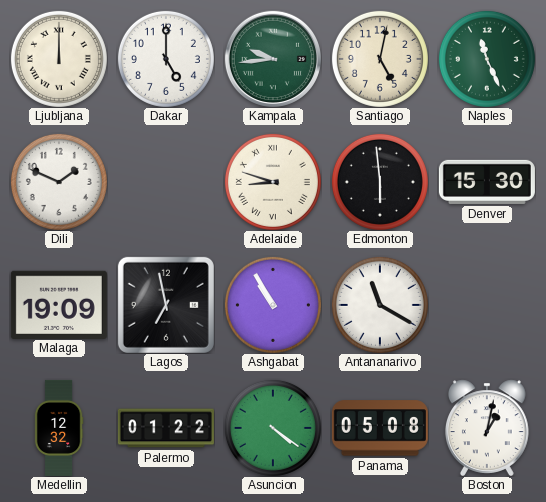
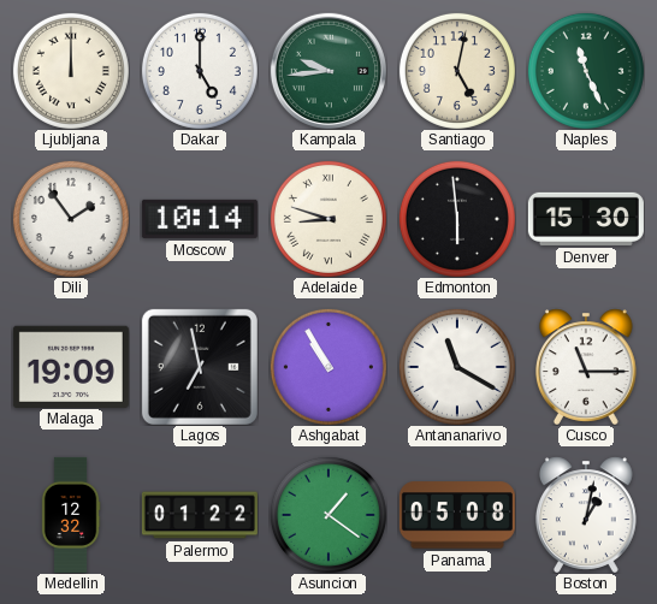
Dili: 1:49 -> 1:54
Moscow: none -> 10:14
Cusco: none -> 11:15
Asuncion: 4:21 -> 1:21
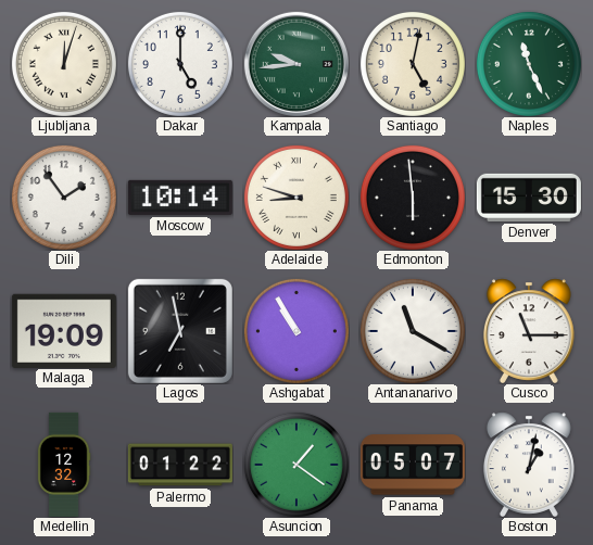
Ljubljana: 12:00 -> 12:03
Panama: 05:08 -> 05:07
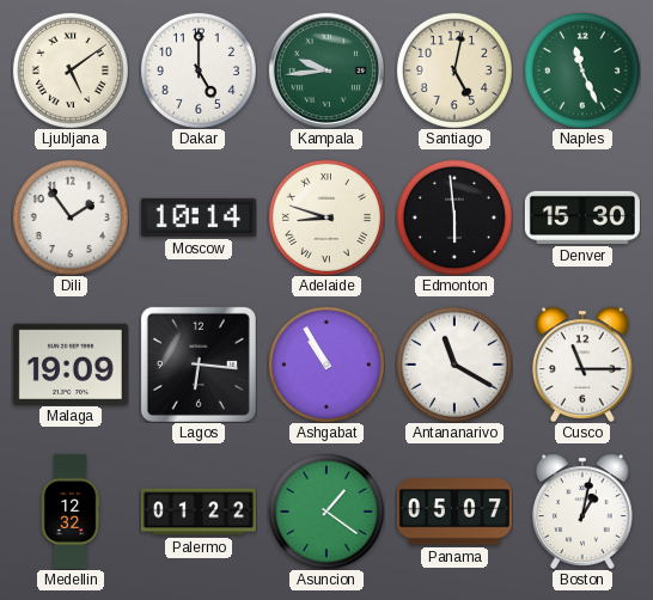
Ljubljana: 12:03 -> 5:09
Lagos: 6:58 -> 6:16
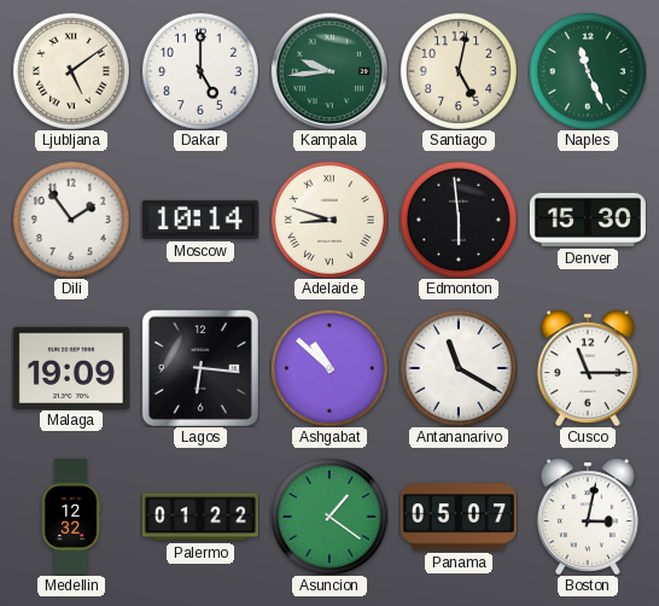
Ashgabat: 10:55 -> 10:52
Boston: 1:02 -> 3:02
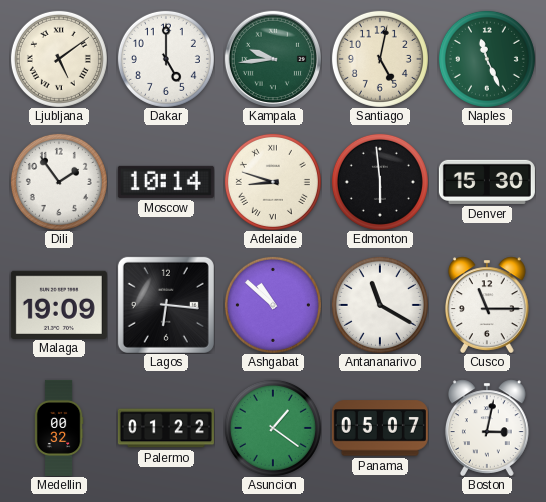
Medellin: 12:32 -> 00:32
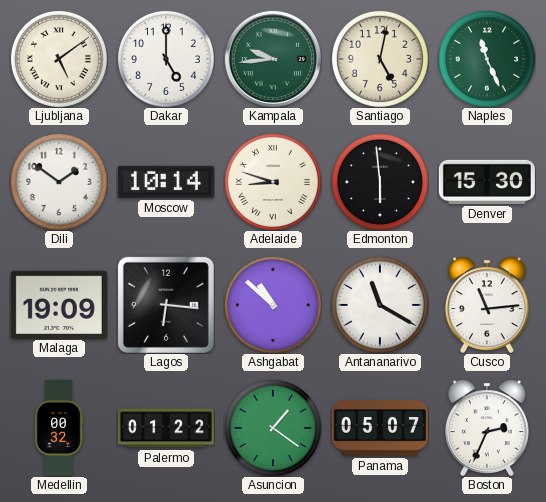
Dili: 1:54 -> 1:51
Cusco: 11:15 -> 11:14
Boston: 3:02 -> 2:34
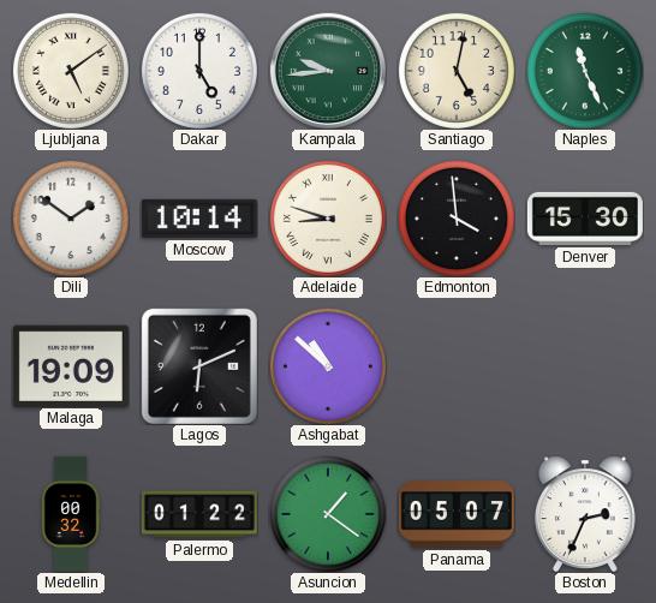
Edmonton: 5:59 -> 3:59
Lagos: 6:16 -> 6:11
Antananarivo: 11:20 -> none
Cusco: 11:14 -> none
